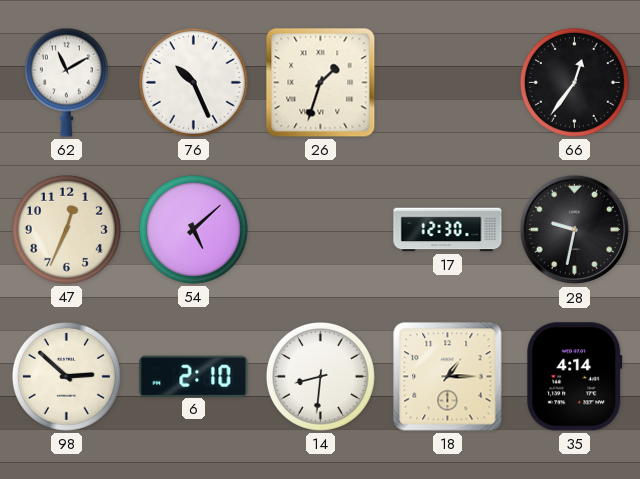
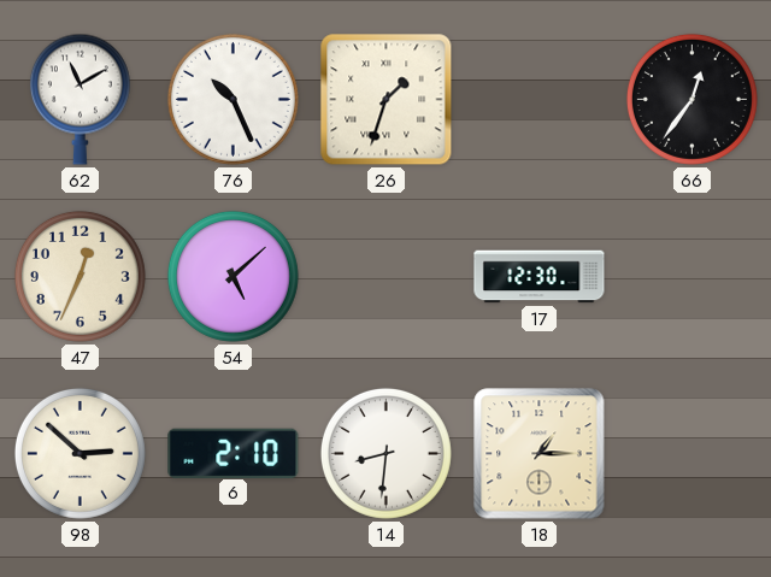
28: 9:32 -> none
35: 4:14 -> none
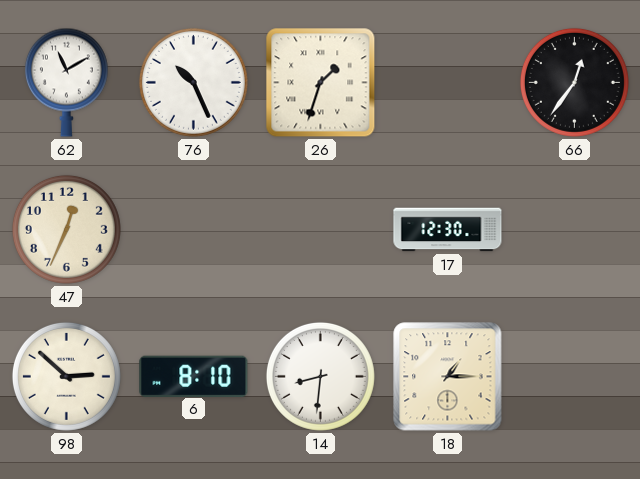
54: 5:08 -> none
6: 2:10 -> 8:10
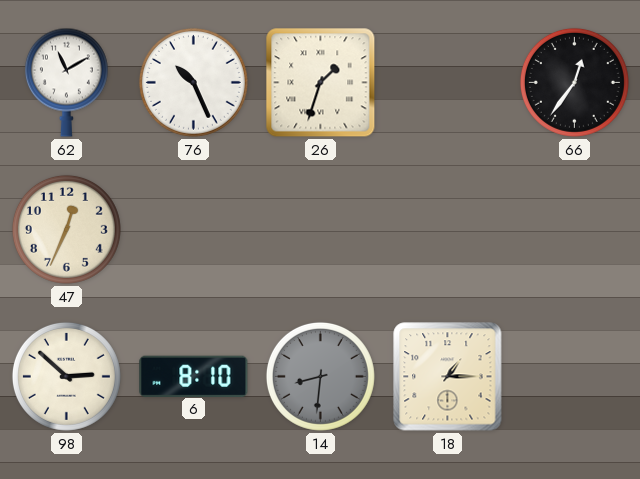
17: 12:30 -> none
14 dial: white -> grey
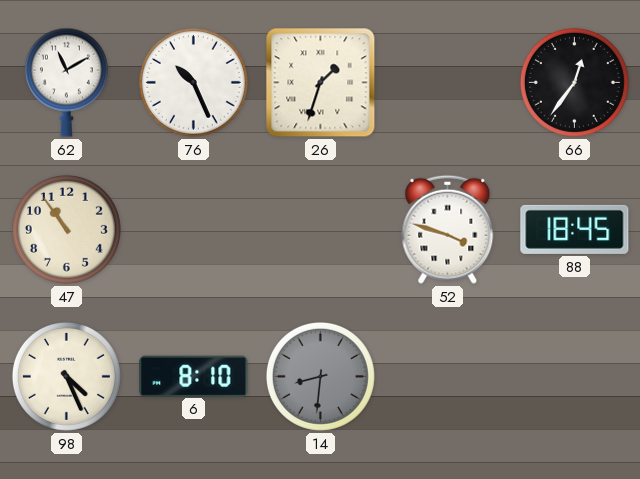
47: 12:34 -> 10:54
52: none -> 3:48
88: none -> 18:45
98: 2:52 -> 4:26
18: 1:15 -> none
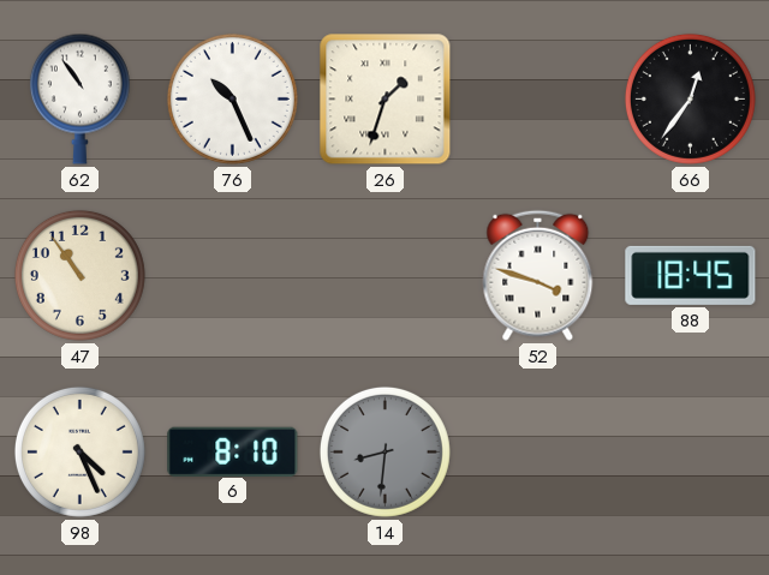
62: 11:10 -> 10:54
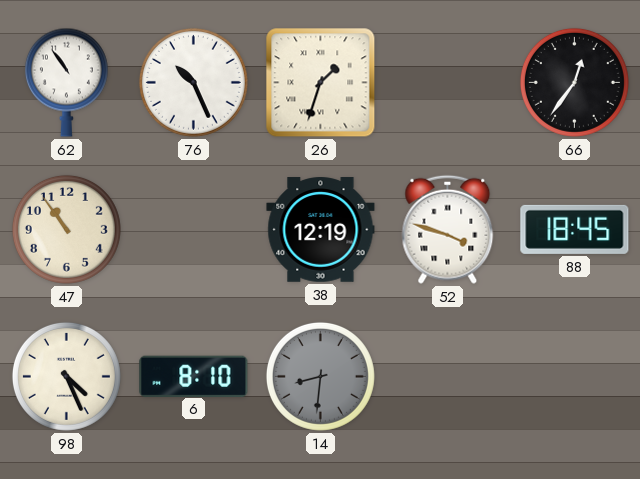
38: none -> 12:19
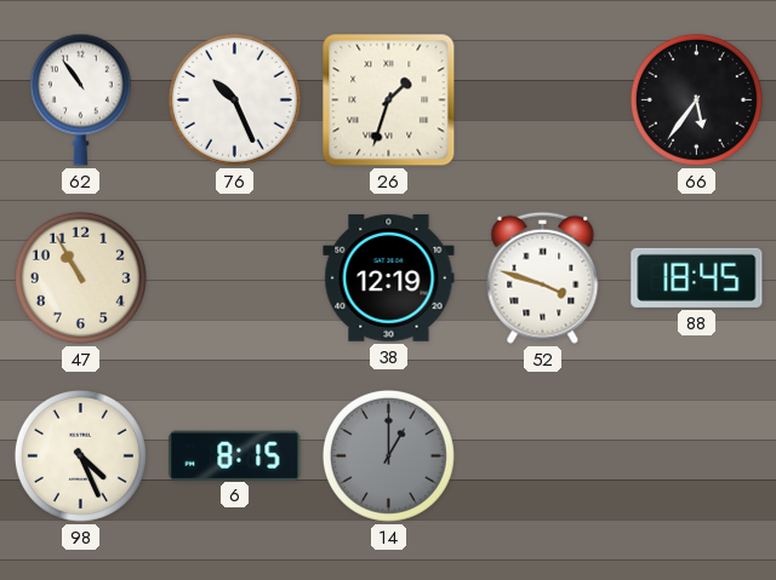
66: 12:36 -> 5:36
47: 10:54 -> 10:55
6: 8:10 -> 8:15
14: 8:31 -> 1:00
